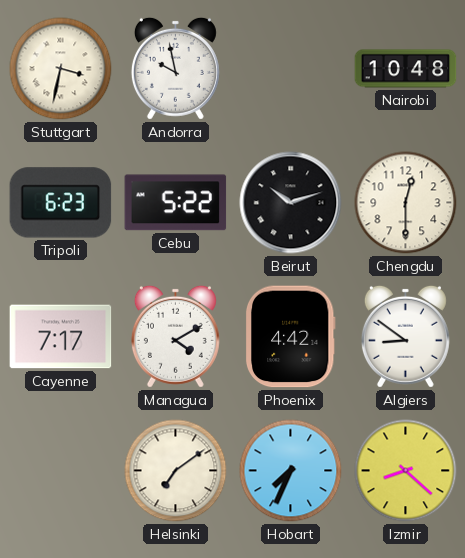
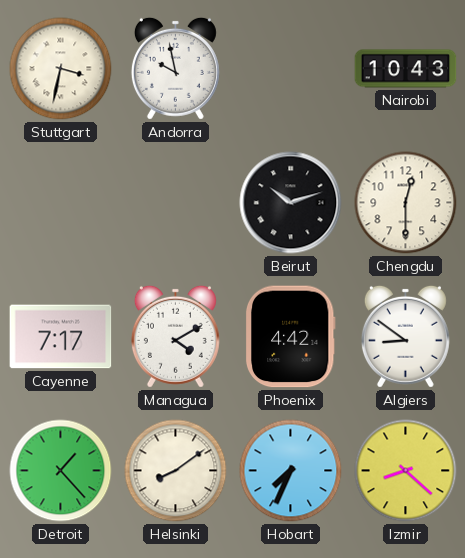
Nairobi: 10:48 -> 10:43
Tripoli: 6:23 -> none
Cebu: 5:22 -> none
Detroit: none -> 1:23
Helsinki: 7:09 -> 8:09
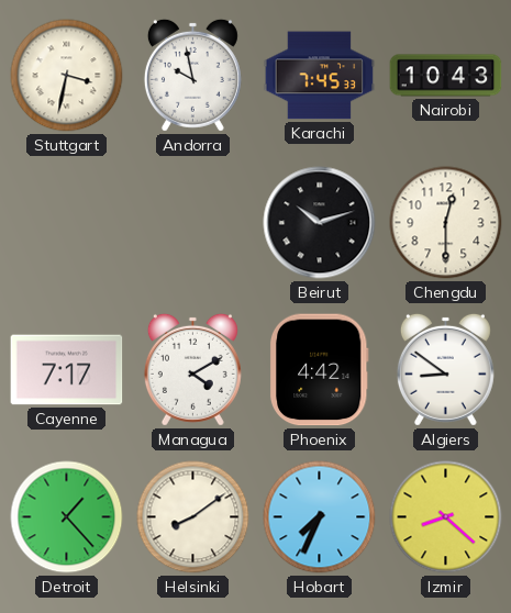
Karachi: none -> 7:45
